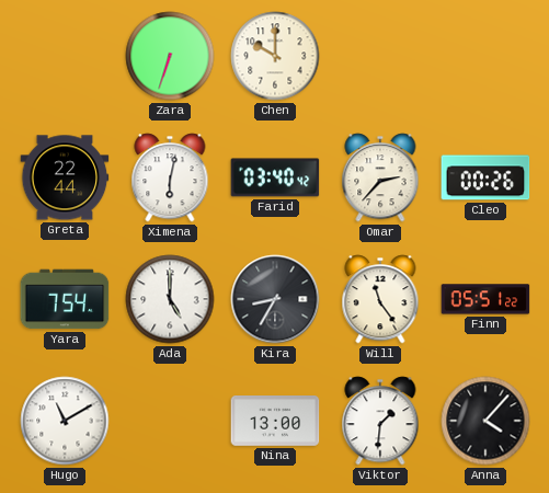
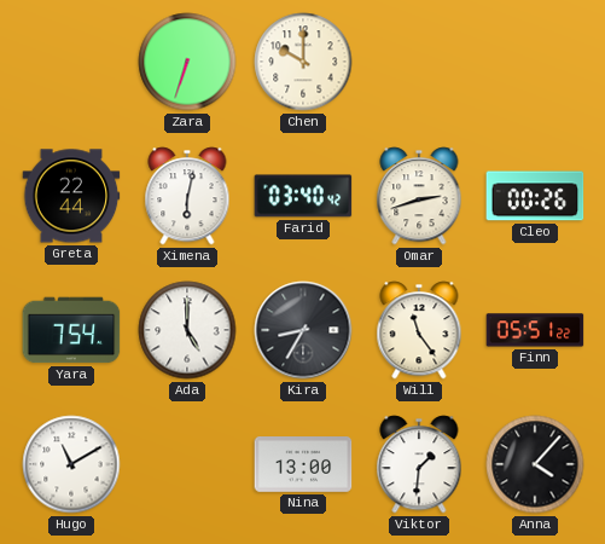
Omar: 2:37 -> 2:42
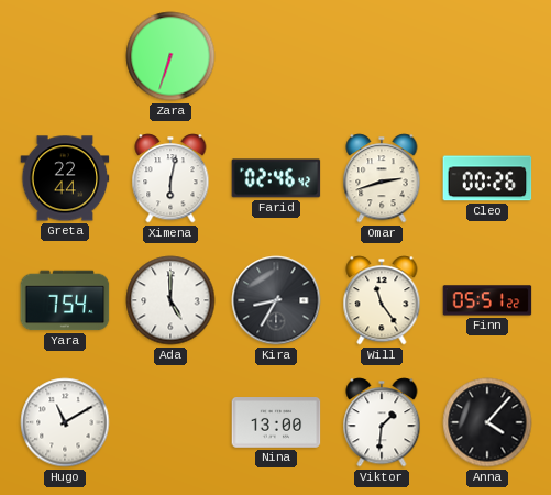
Chen: 10:00 -> none
Farid: 03:40 -> 02:46
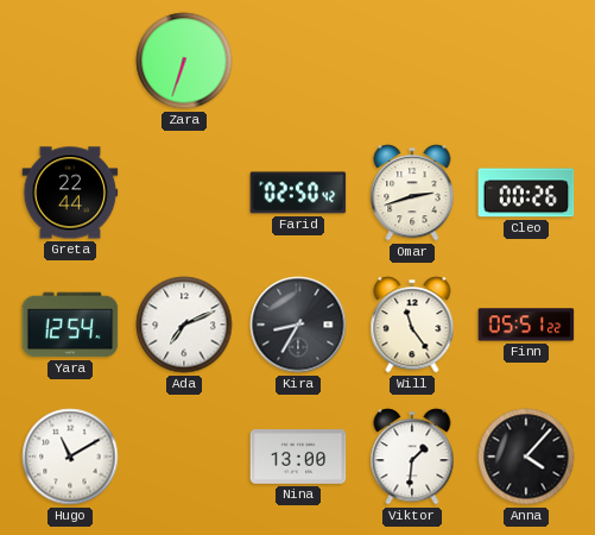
Ximena: 6:02 -> none
Farid: 02:46 -> 02:50
Yara: 7:54 -> 12:54
Ada: 5:00 -> 7:11
